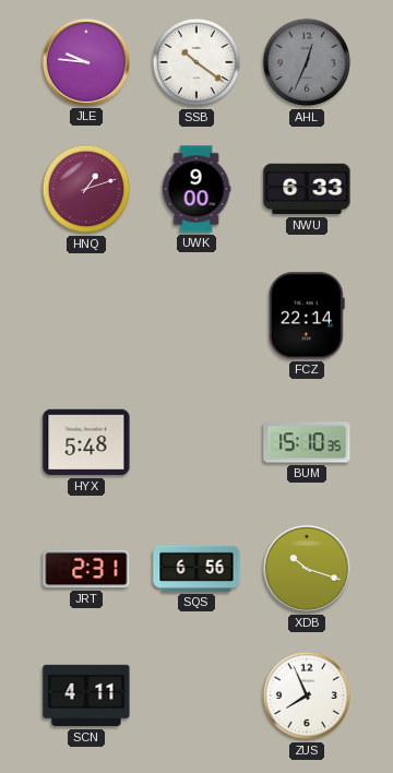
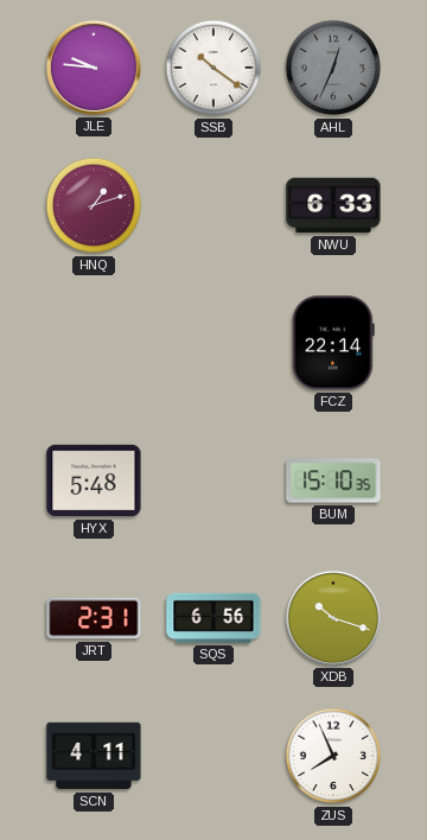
UWK: 9:00 -> none
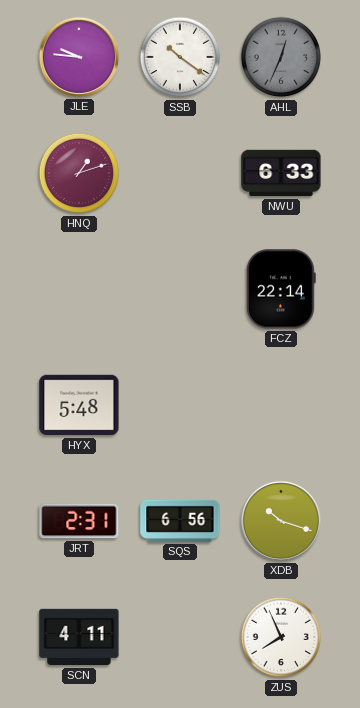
BUM: 15:10 -> none
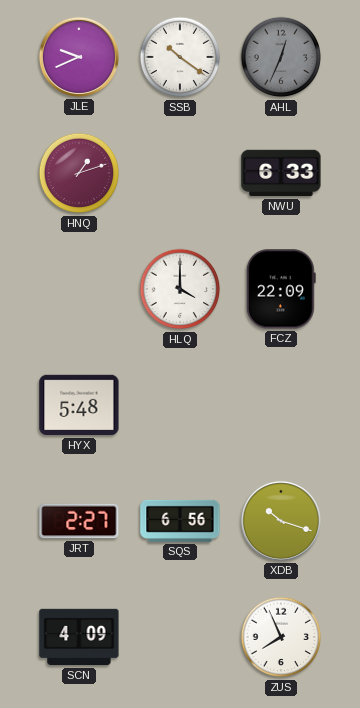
JLE: 9:46 -> 9:41
HLQ: none -> 4:00
FCZ: 22:14 -> 22:09
JRT: 2:31 -> 2:27
SCN: 4:11 -> 4:09
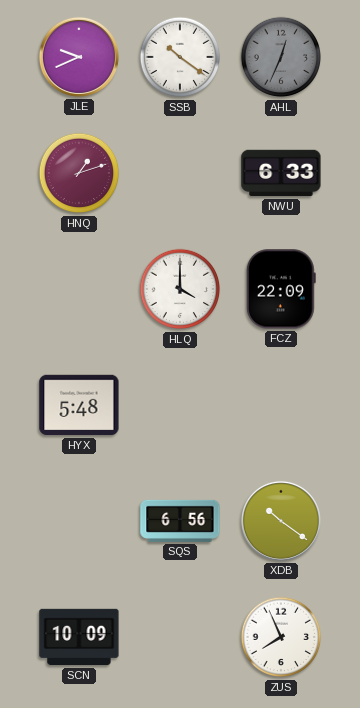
JRT: 2:27 -> none
XDB: 10:18 -> 10:21
SCN: 4:09 -> 10:09
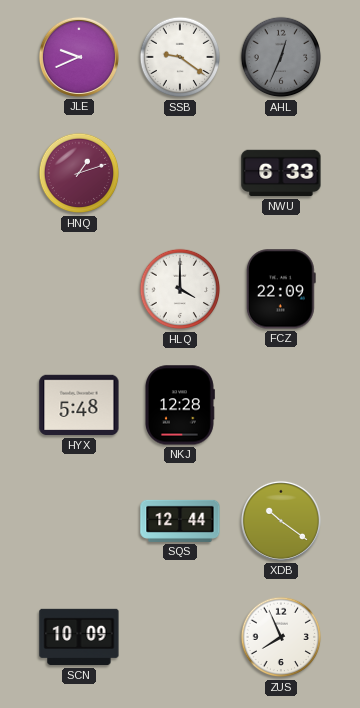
SSB: 10:21 -> 9:21
NKJ: none -> 12:28
SQS: 6:56 -> 12:44
